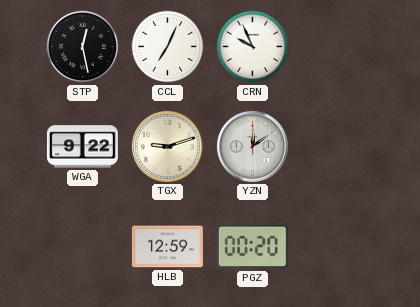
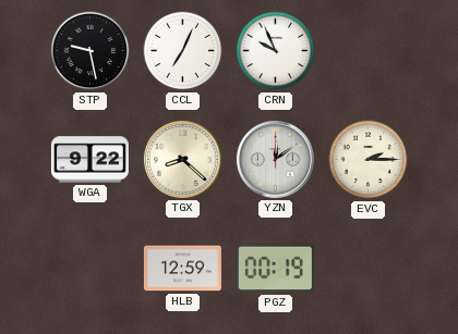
STP: 12:28 -> 9:28
TGX: 9:12 -> 8:22
EVC: none -> 2:15
PGZ: 00:20 -> 00:19
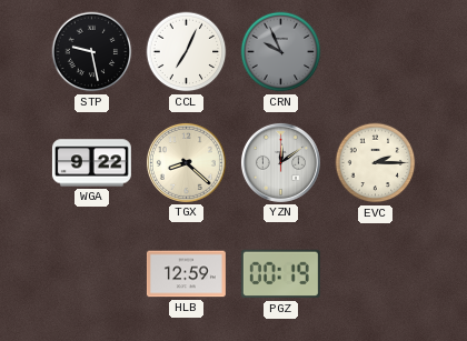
CRN dial: white -> grey
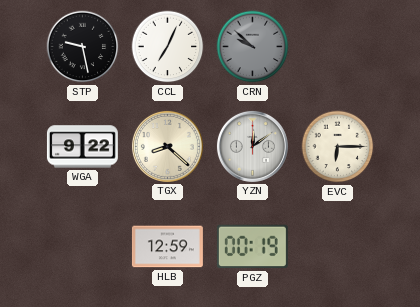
CRN: 9:56 -> 9:52
EVC: 2:15 -> 6:15
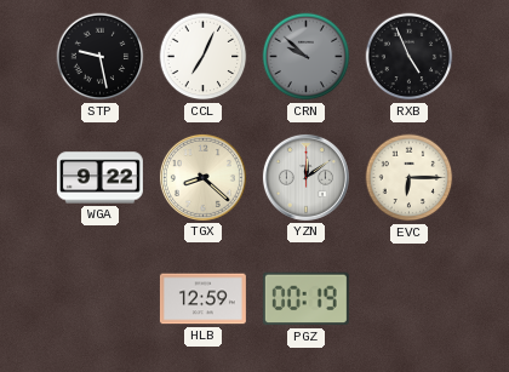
RXB: none -> 4:56
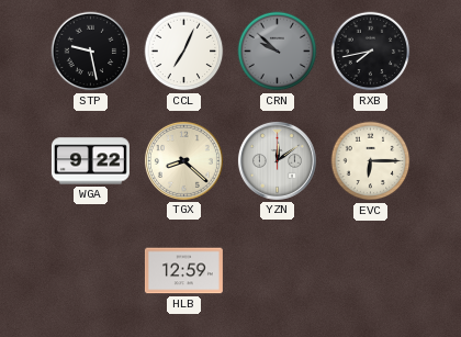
RXB: 4:56 -> 7:43
PGZ: 00:19 -> none
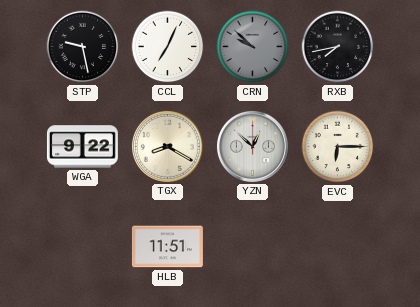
TGX: 8:22 -> 8:20
YZN: 12:09 -> 12:52
HLB: 12:59 -> 11:51
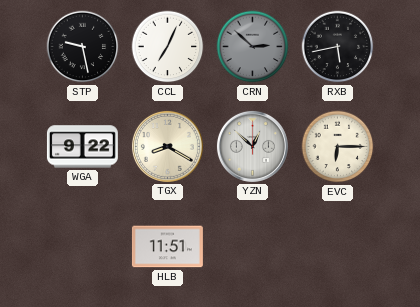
CRN: 9:52 -> 2:52
RXB: 7:43 -> 5:43
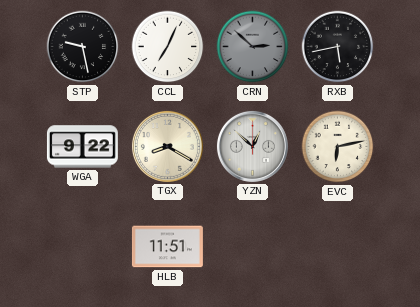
EVC: 6:15 -> 6:13
